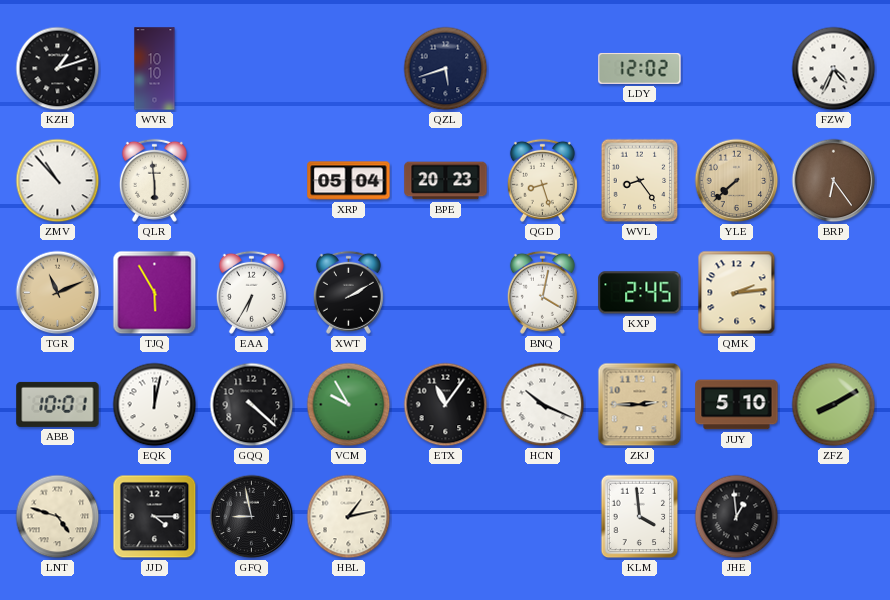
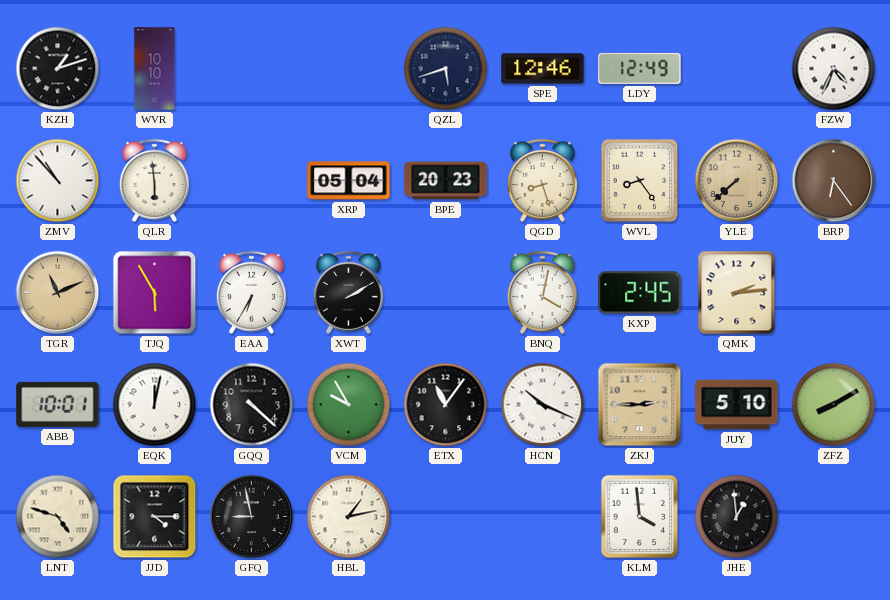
SPE: none -> 12:46
LDY: 12:02 -> 12:49
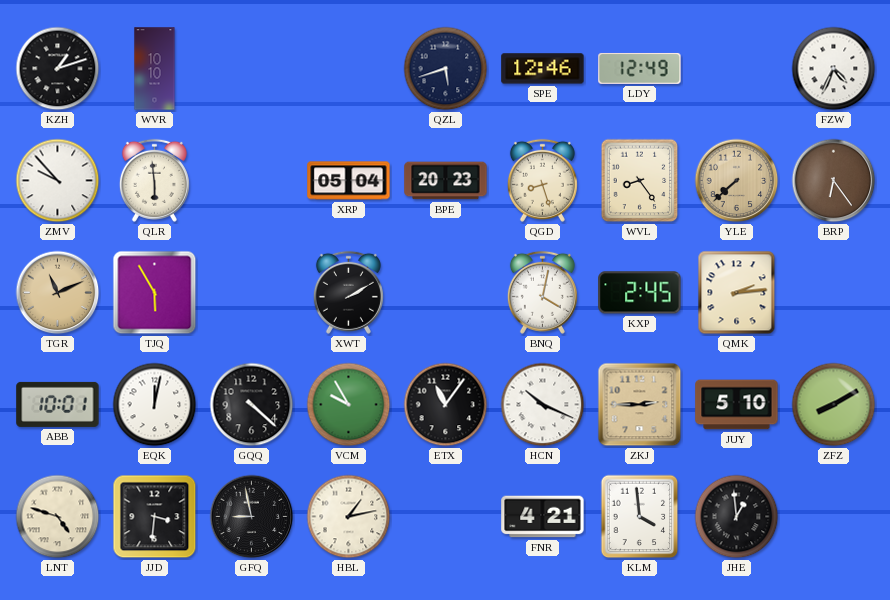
ZMV: 10:53 -> 9:53
EAA: 6:35 -> none
JJD: 4:15 -> 3:31
FNR: none -> 4:21
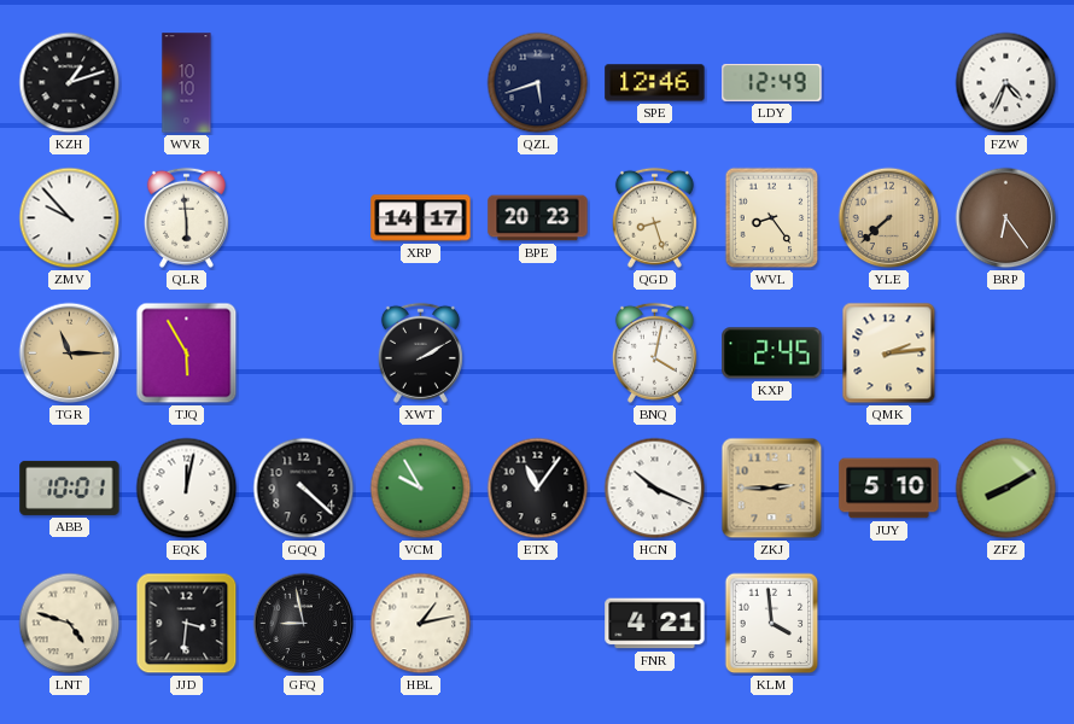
XRP: 05:04 -> 14:17
TGR: 11:11 -> 11:15
JHE: 12:59 -> none
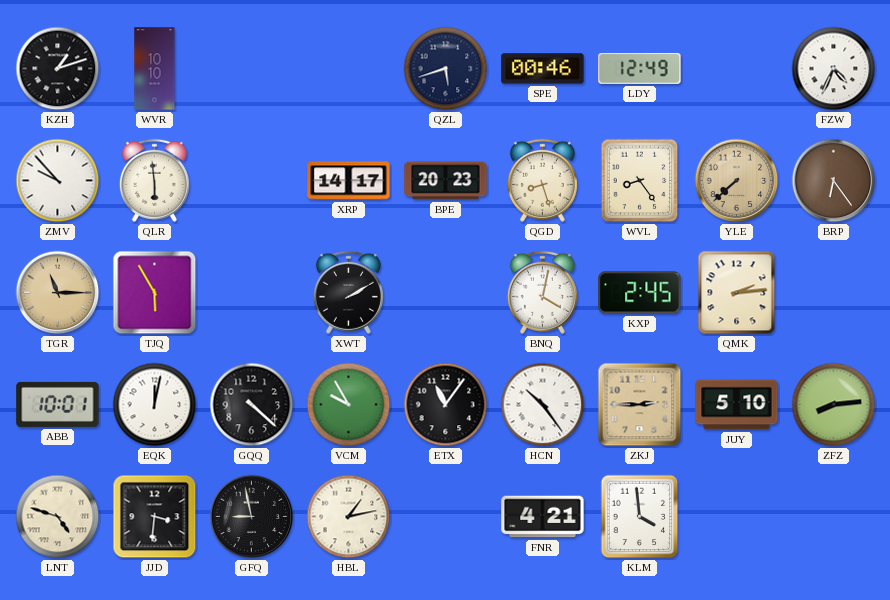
SPE: 12:46 -> 00:46
HCN: 10:19 -> 10:24
ZFZ: 8:10 -> 8:14
